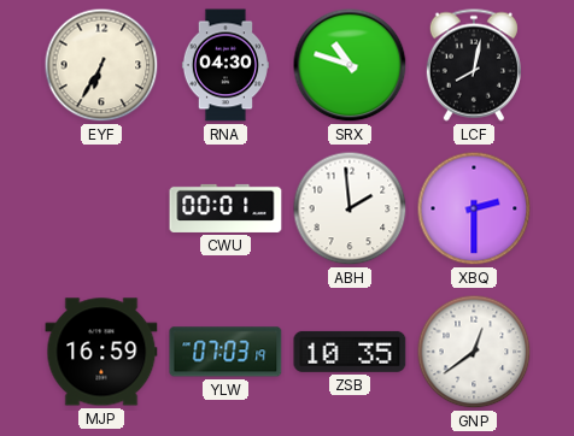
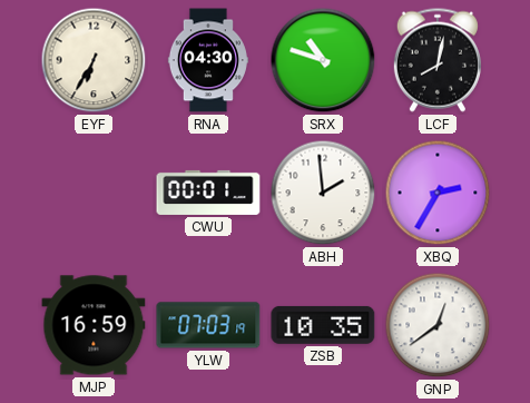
XBQ: 2:30 -> 2:35
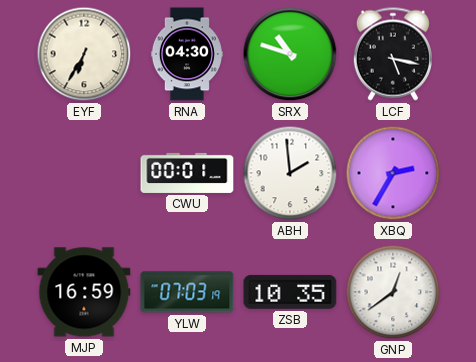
LCF: 8:02 -> 5:17
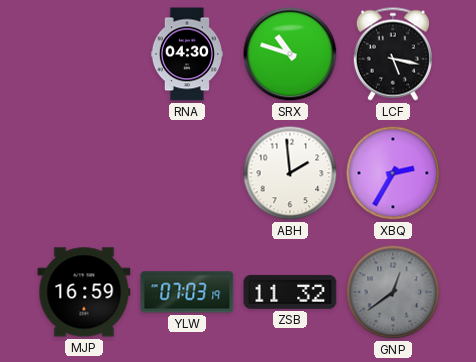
EYF: 6:35 -> none
CWU: 00:01 -> none
ZSB: 10:35 -> 11:32
GNP dial: white -> grey
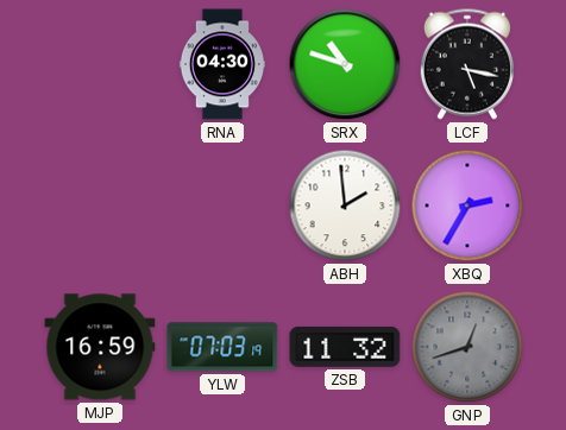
GNP: 12:39 -> 12:42
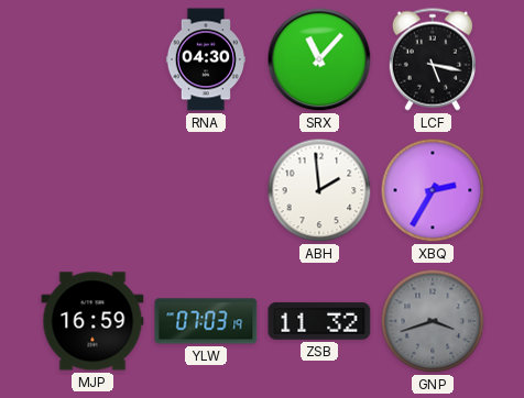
SRX: 10:48 -> 11:07
GNP: 12:42 -> 3:42
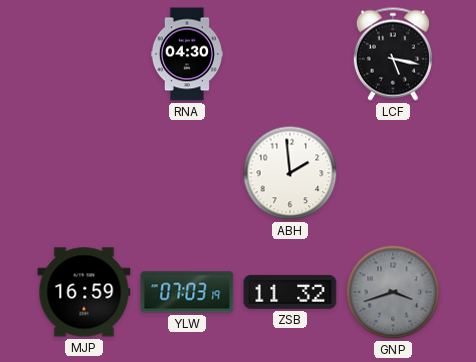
SRX: 11:07 -> none
XBQ: 2:35 -> none
